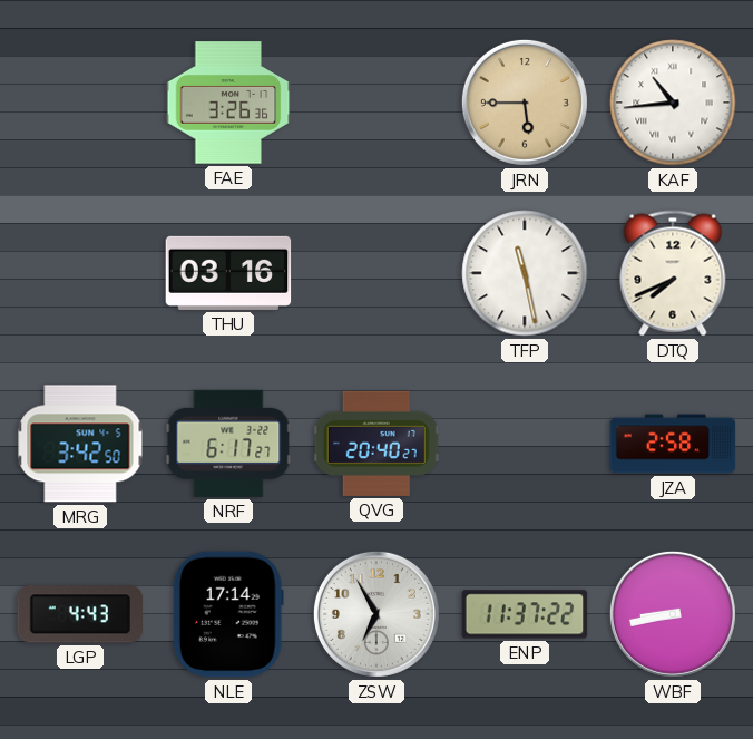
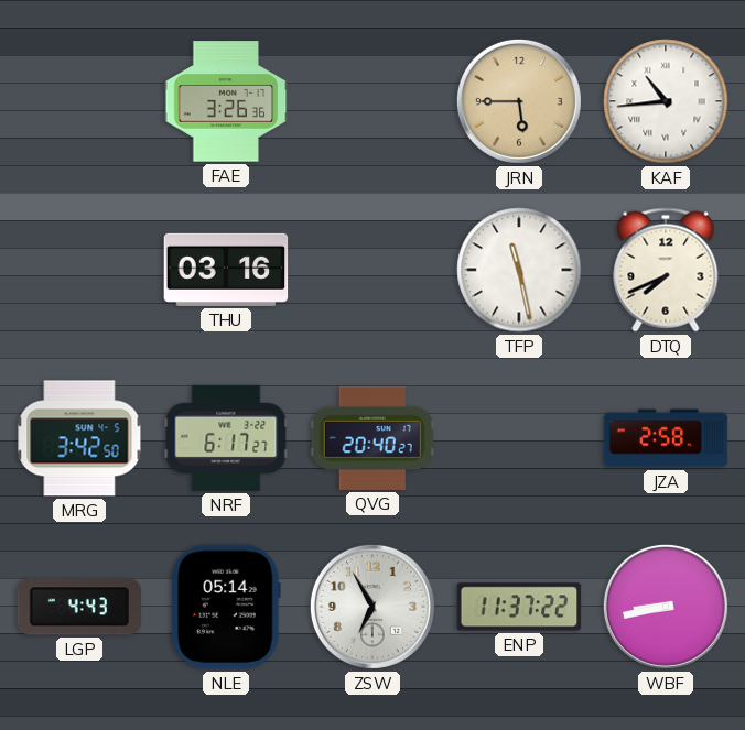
NLE: 17:14 -> 05:14
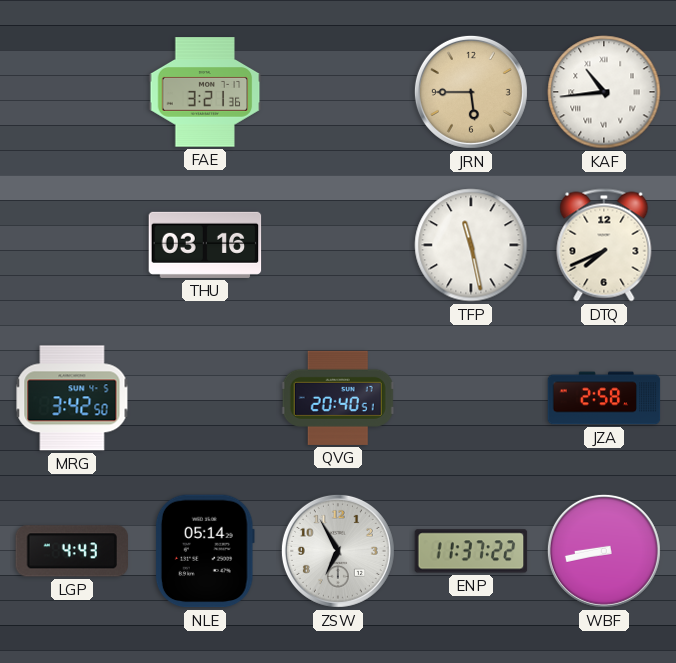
FAE: 3:26 -> 3:21
NRF: 6:17 -> none
QVG: 20:40:27 -> 20:40:51
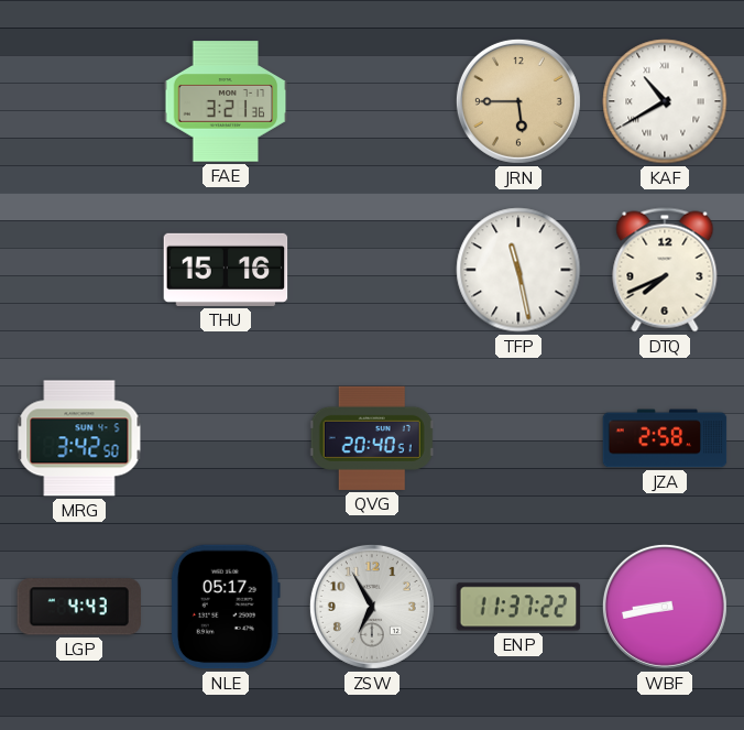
KAF: 10:44 -> 10:40
THU: 03:16 -> 15:16
NLE: 05:14 -> 05:17
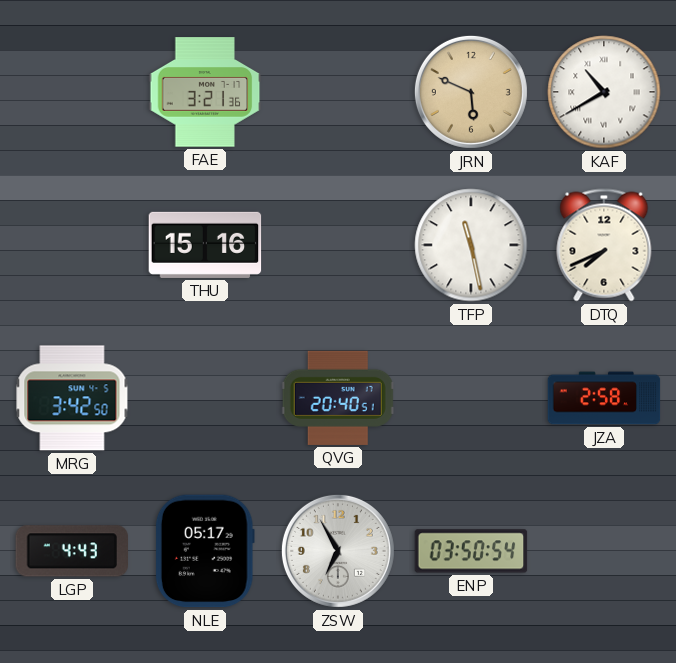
JRN: 5:45 -> 5:49
ENP: 11:37 -> 03:50
WBF: 8:43 -> none
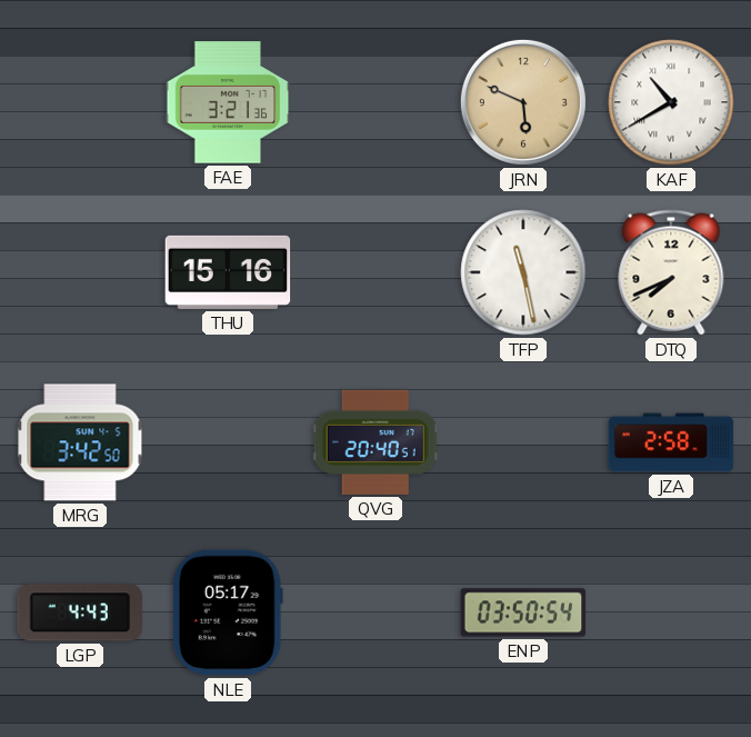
ZSW: 6:55 -> none
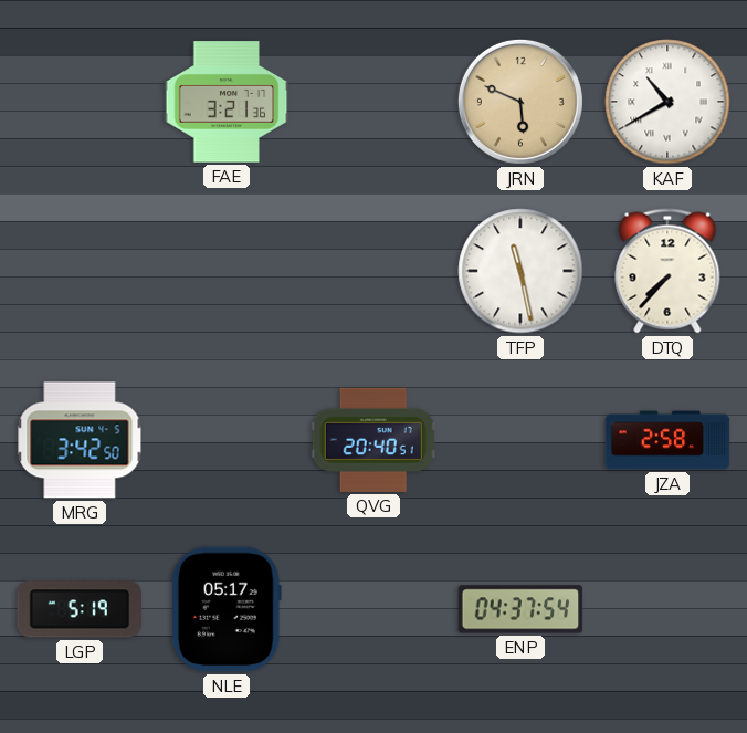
THU: 15:16 -> none
DTQ: 7:41 -> 7:37
LGP: 4:43 -> 5:19
ENP: 03:50 -> 04:37
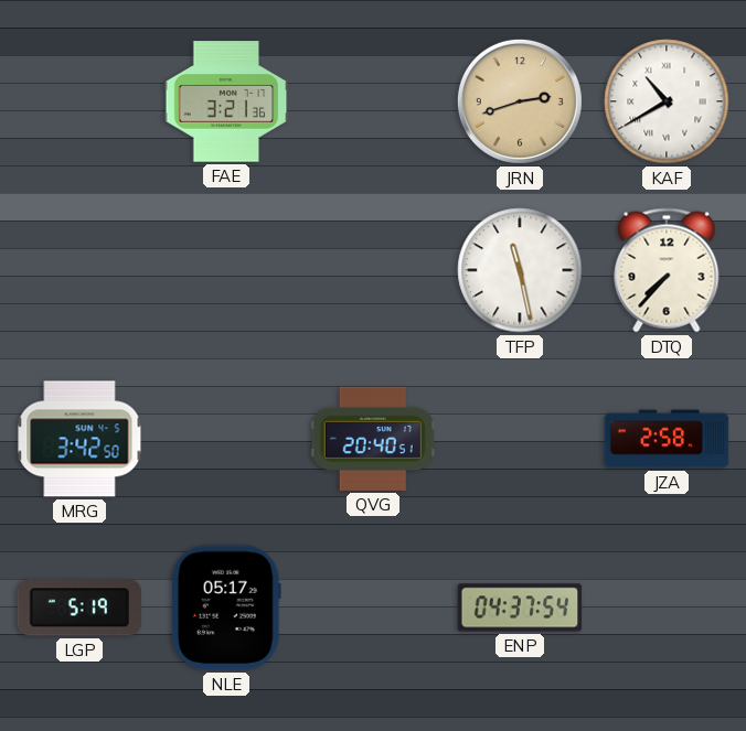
JRN: 5:49 -> 2:42
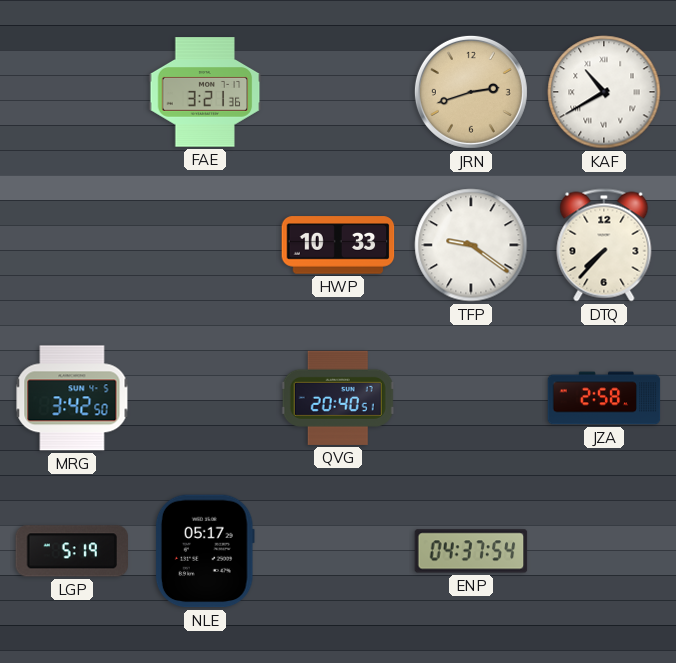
HWP: none -> 10:33
TFP: 11:28 -> 9:21
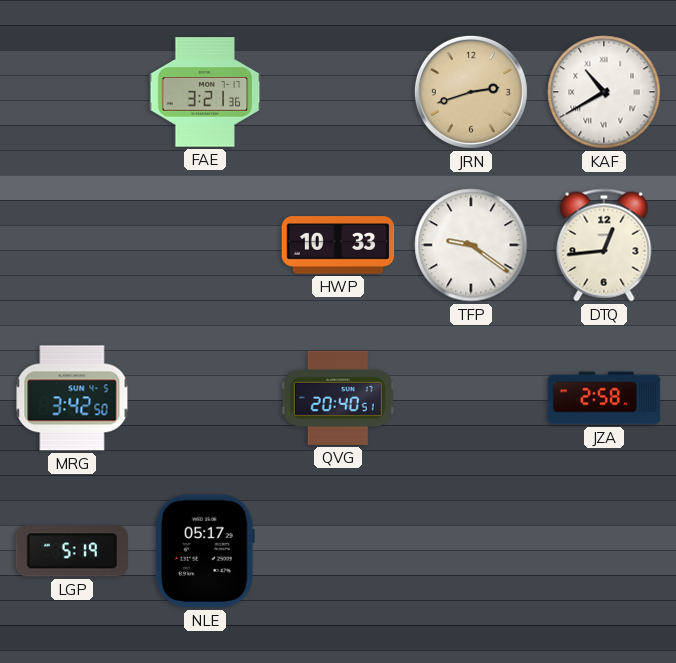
DTQ: 7:37 -> 12:44
ENP: 04:37 -> none
